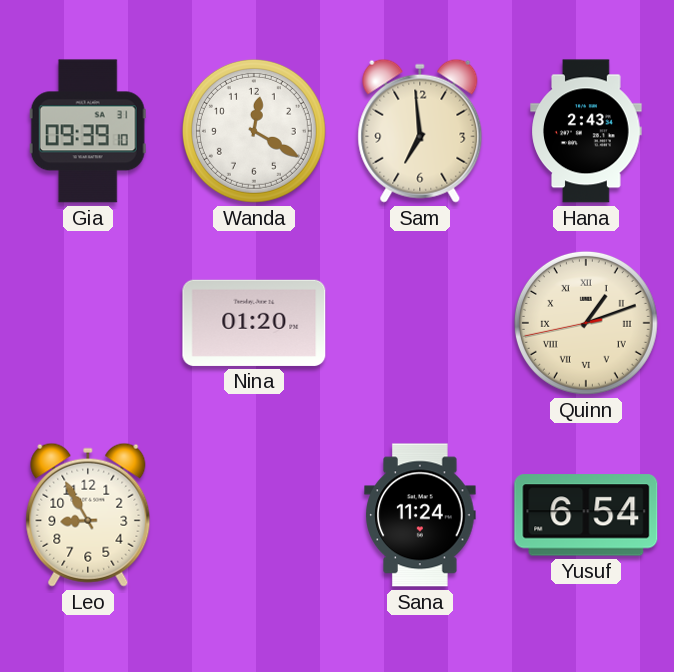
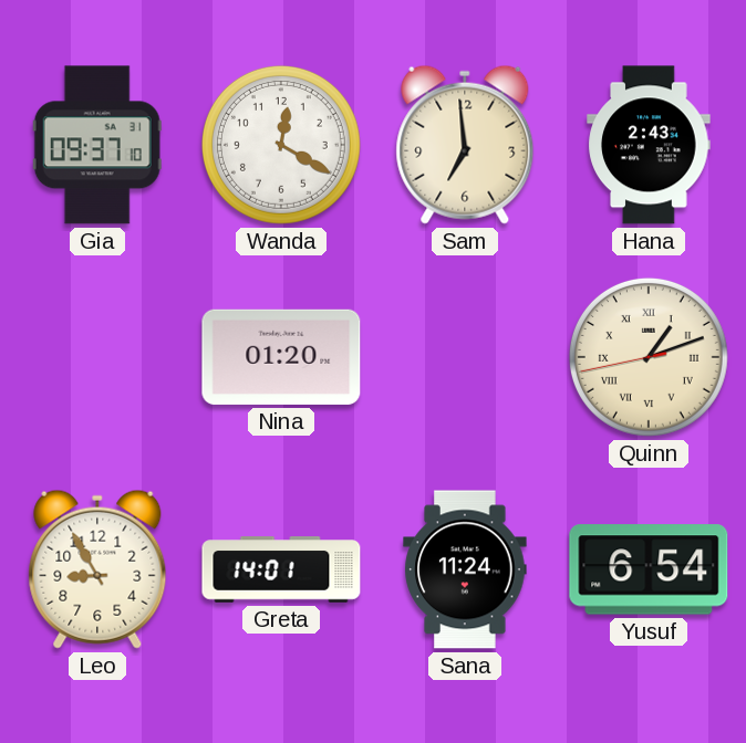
Gia: 09:39 -> 09:37
Greta: none -> 14:01
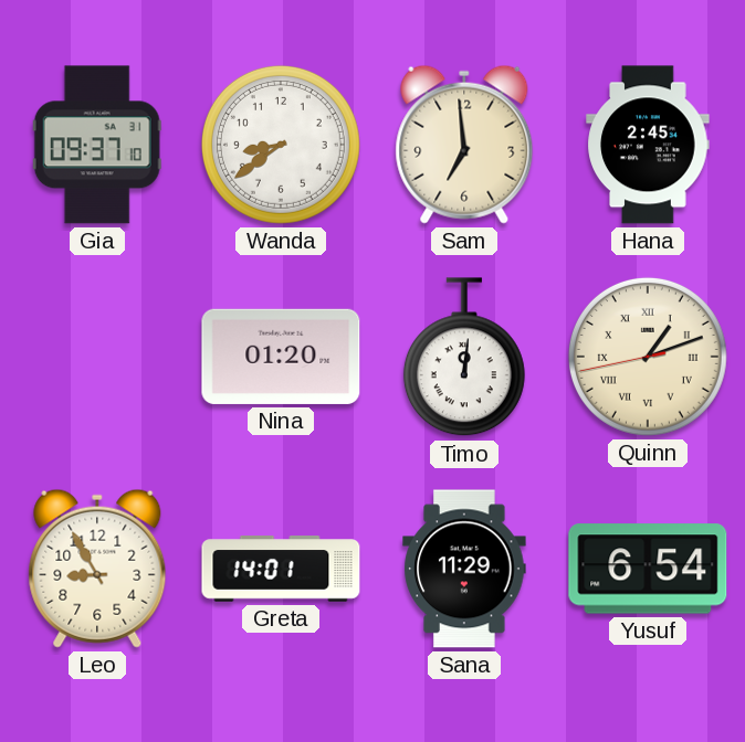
Wanda: 12:20 -> 8:39
Hana: 2:43 -> 2:45
Timo: none -> 12:01
Sana: 11:24 -> 11:29
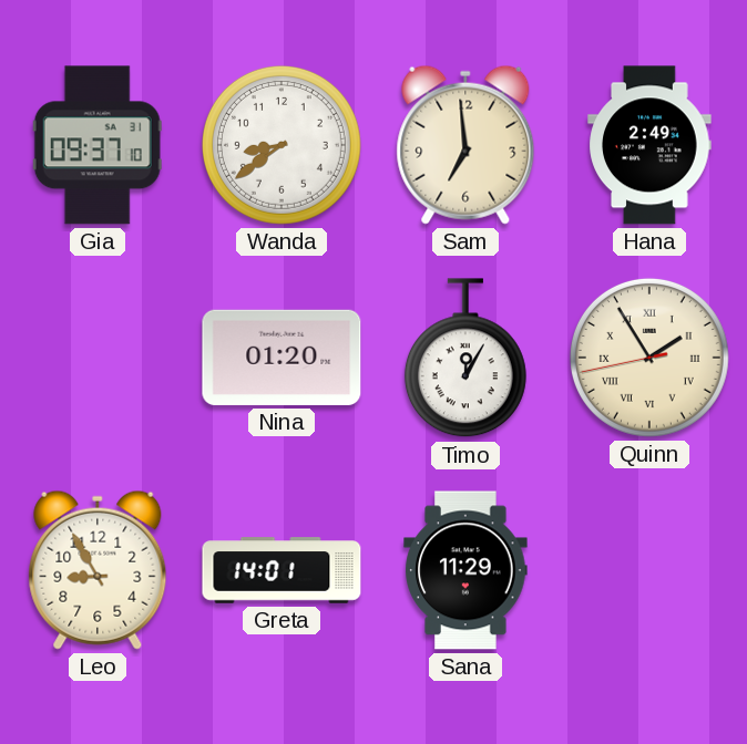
Hana: 2:45 -> 2:49
Timo: 12:01 -> 12:05
Quinn: 1:11 -> 1:54
Yusuf: 6:54 -> none
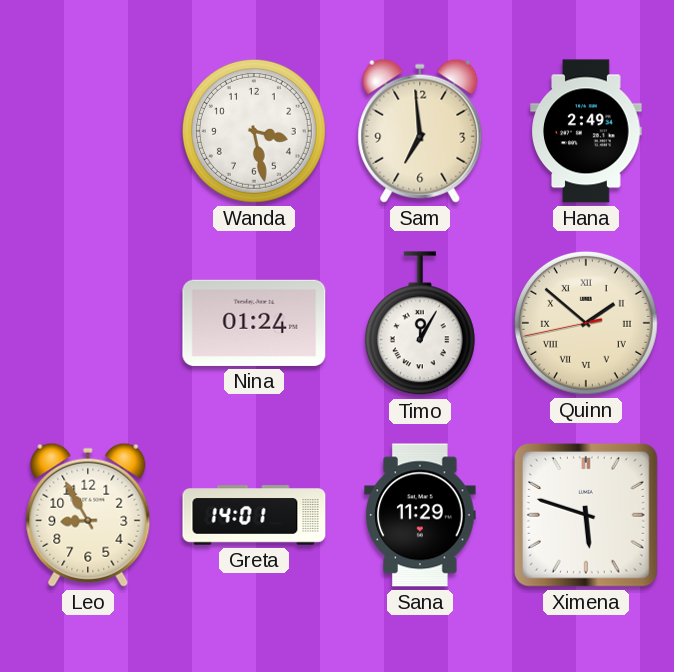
Gia: 09:37 -> none
Wanda: 8:39 -> 3:28
Nina: 01:20 -> 01:24
Quinn: 1:54 -> 1:51
Ximena: none -> 5:48
